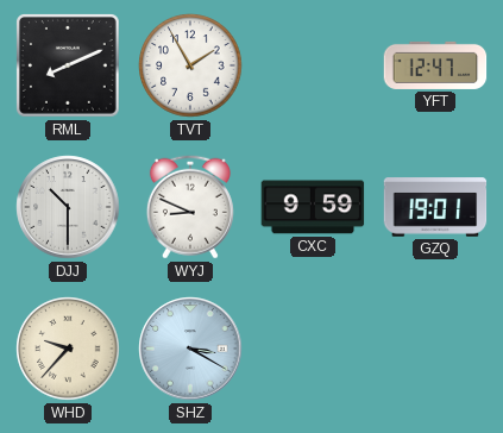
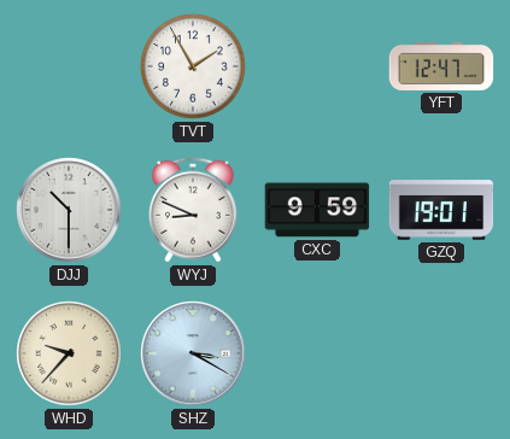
RML: 8:11 -> none
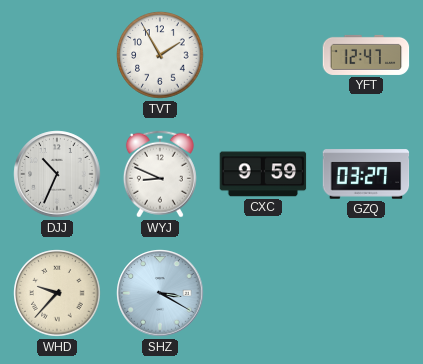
DJJ: 10:30 -> 10:34
GZQ: 19:01 -> 03:27
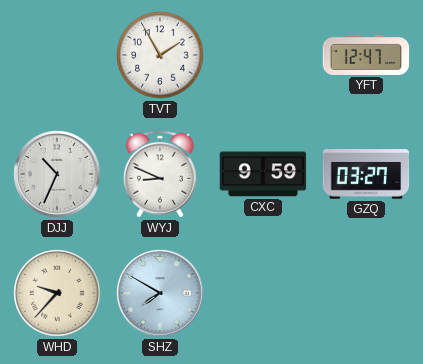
SHZ: 3:20 -> 7:50
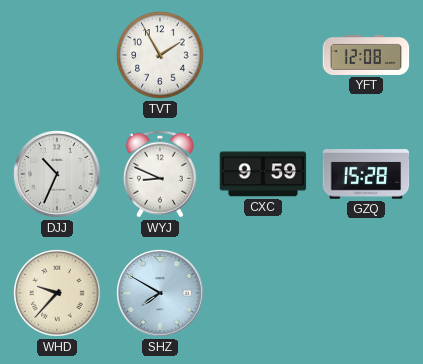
YFT: 12:47 -> 12:08
GZQ: 03:27 -> 15:28
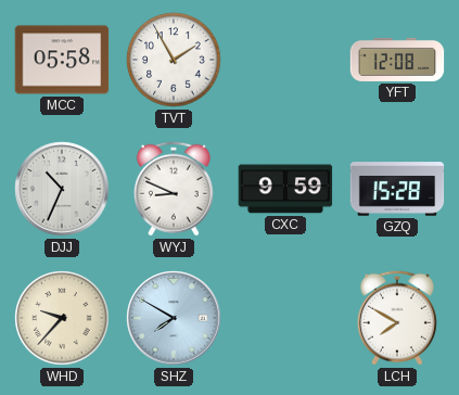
MCC: none -> 05:58
LCH: none -> 7:50
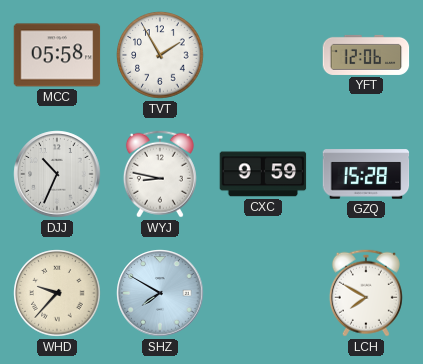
YFT: 12:08 -> 12:06
WYJ: 8:49 -> 8:47
